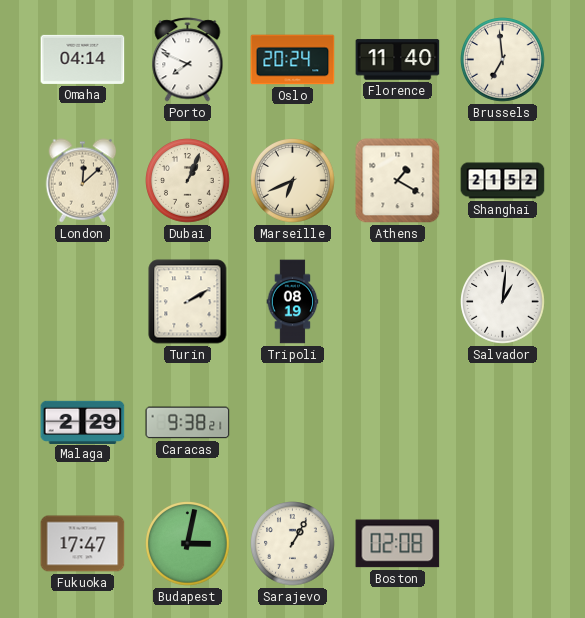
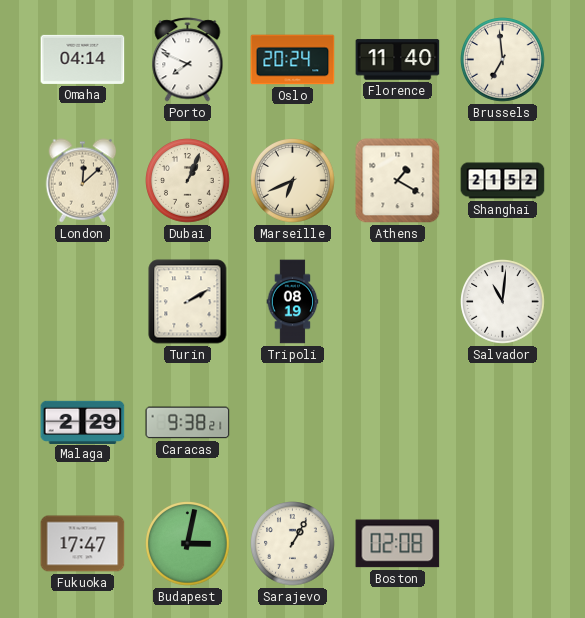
Salvador: 1:01 -> 11:01
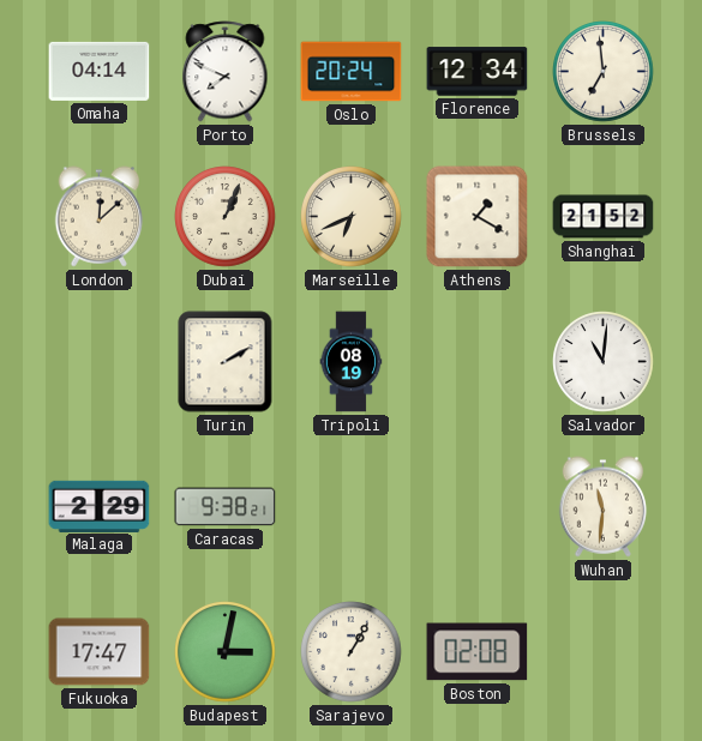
Florence: 11:40 -> 12:34
Wuhan: none -> 11:31
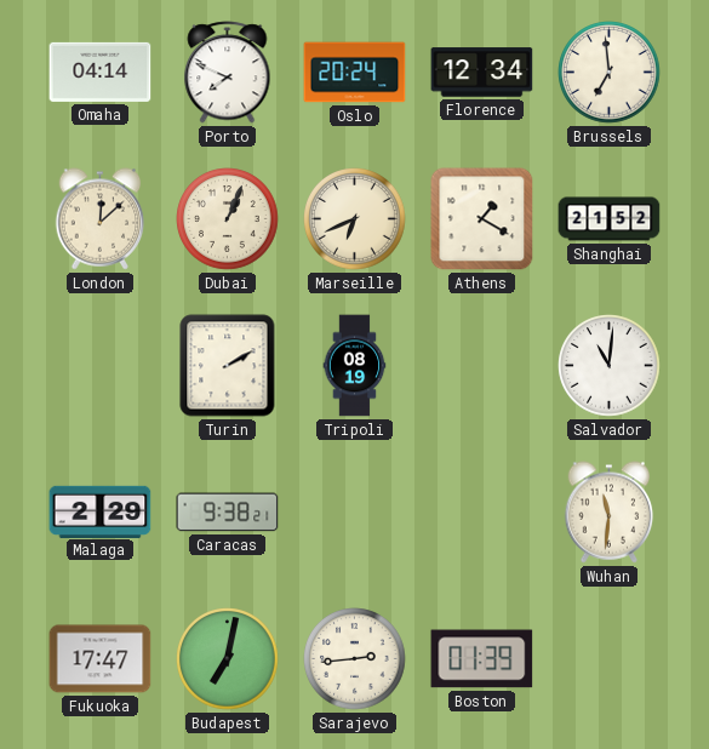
Budapest: 3:02 -> 7:02
Sarajevo: 1:05 -> 2:44
Boston: 02:08 -> 01:39
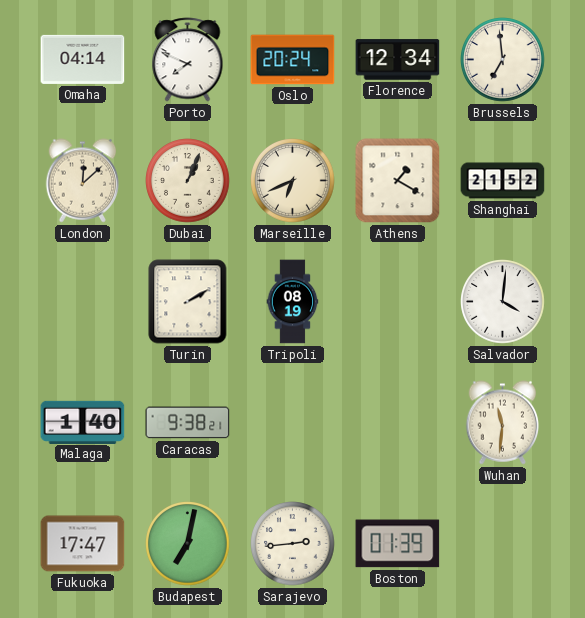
Salvador: 11:01 -> 4:01
Malaga: 2:29 -> 1:40
